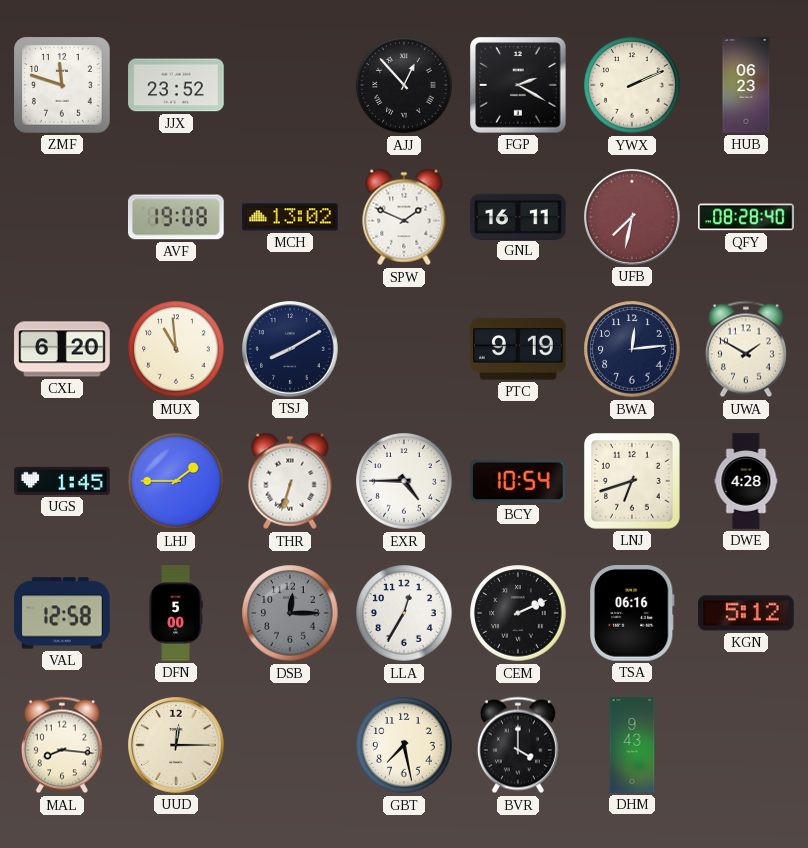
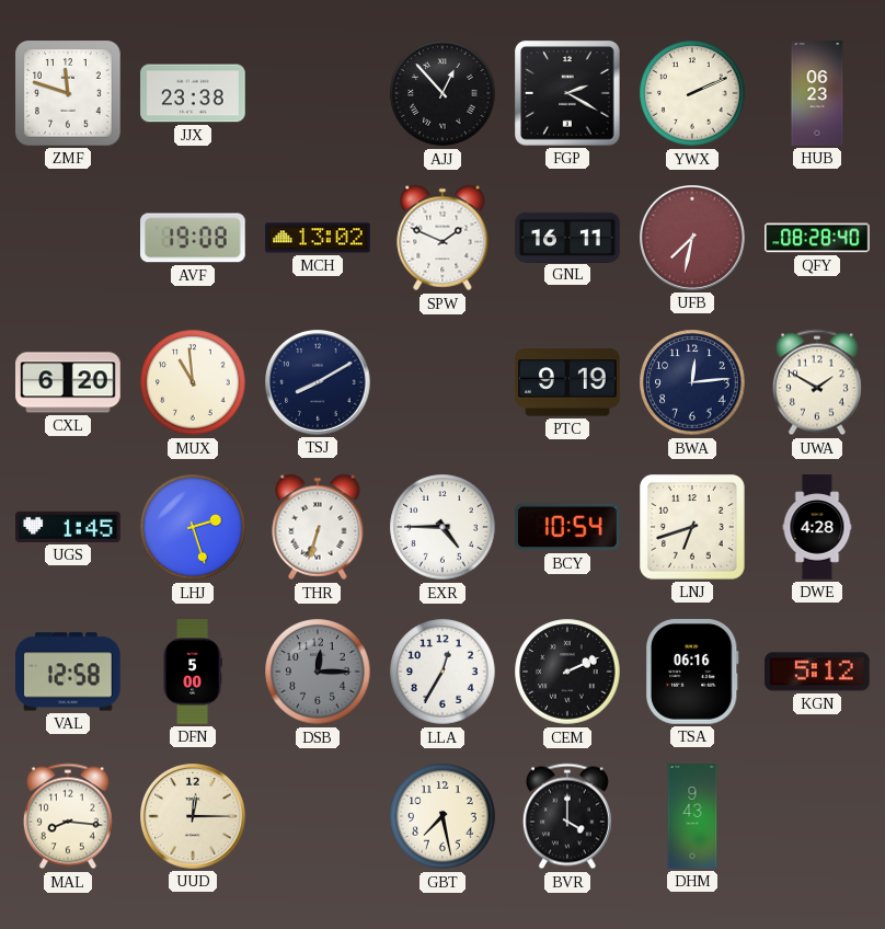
JJX: 23:52 -> 23:38
LHJ: 1:45 -> 2:27
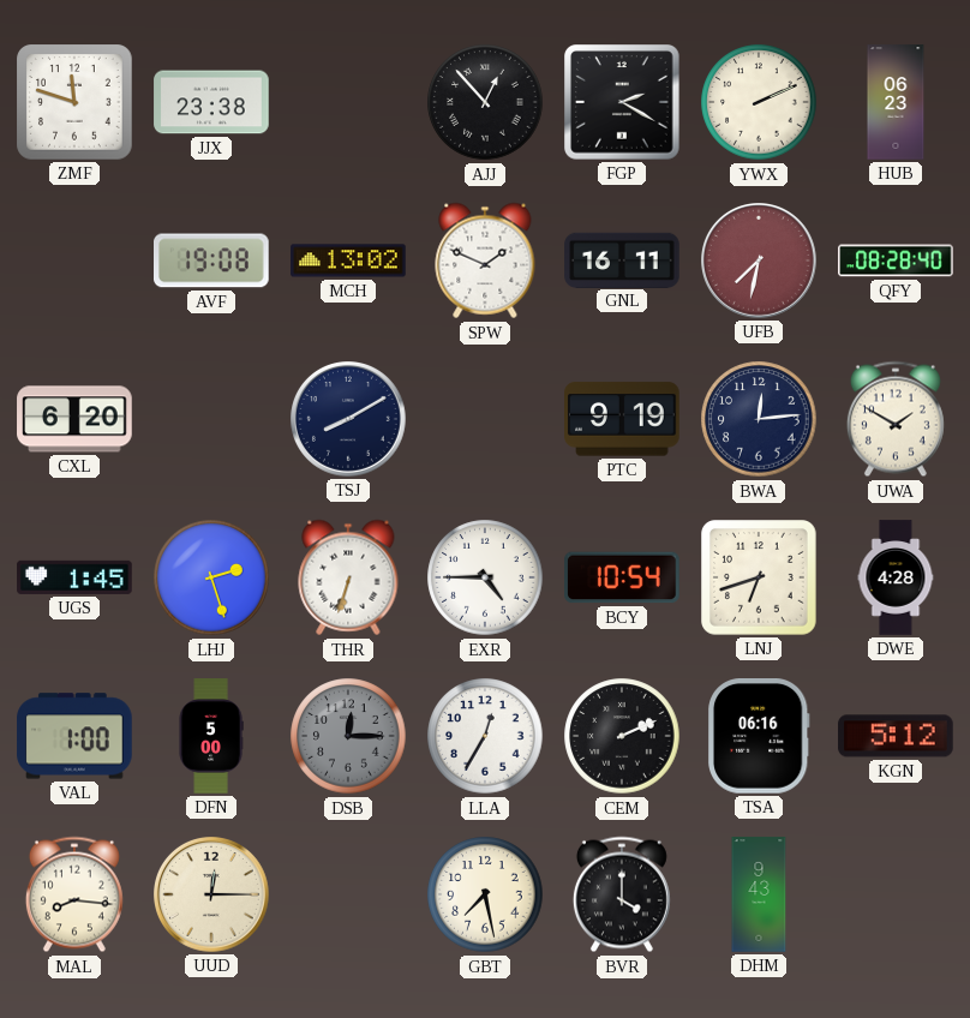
MUX: 10:59 -> none
VAL: 12:58 -> 1:00
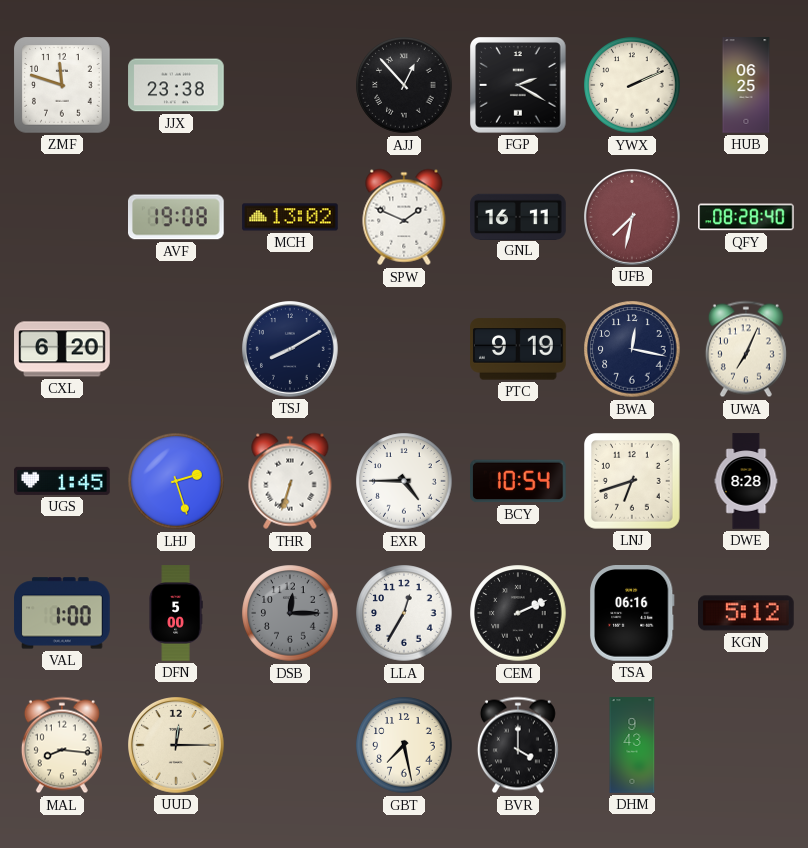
HUB: 06:23 -> 06:25
BWA: 12:14 -> 12:17
UWA: 1:50 -> 7:04
DWE: 4:28 -> 8:28
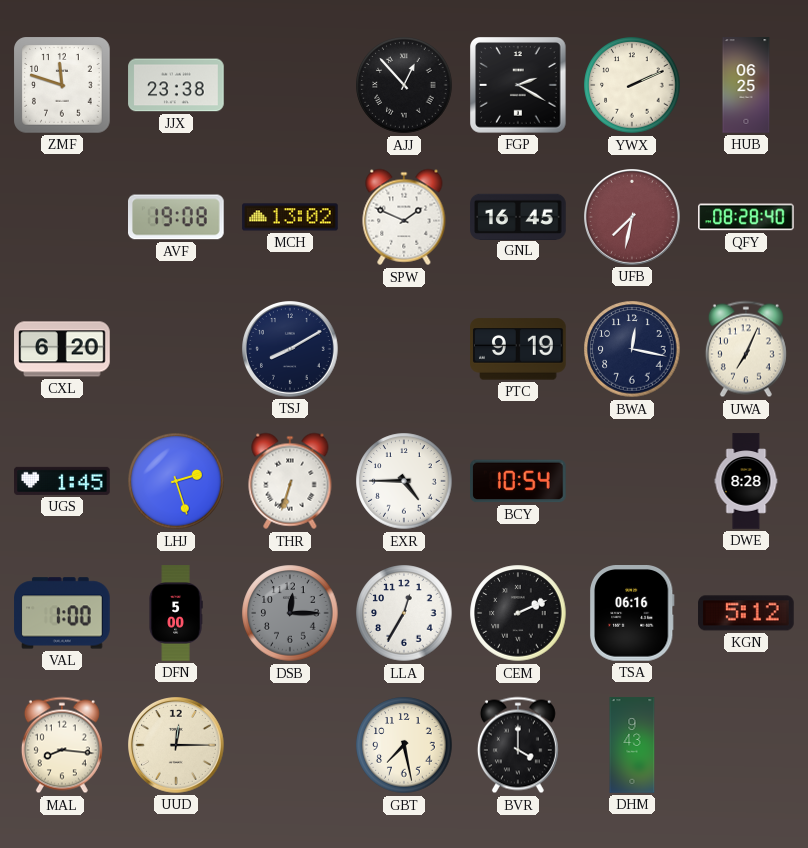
GNL: 16:11 -> 16:45
LNJ: 6:42 -> none
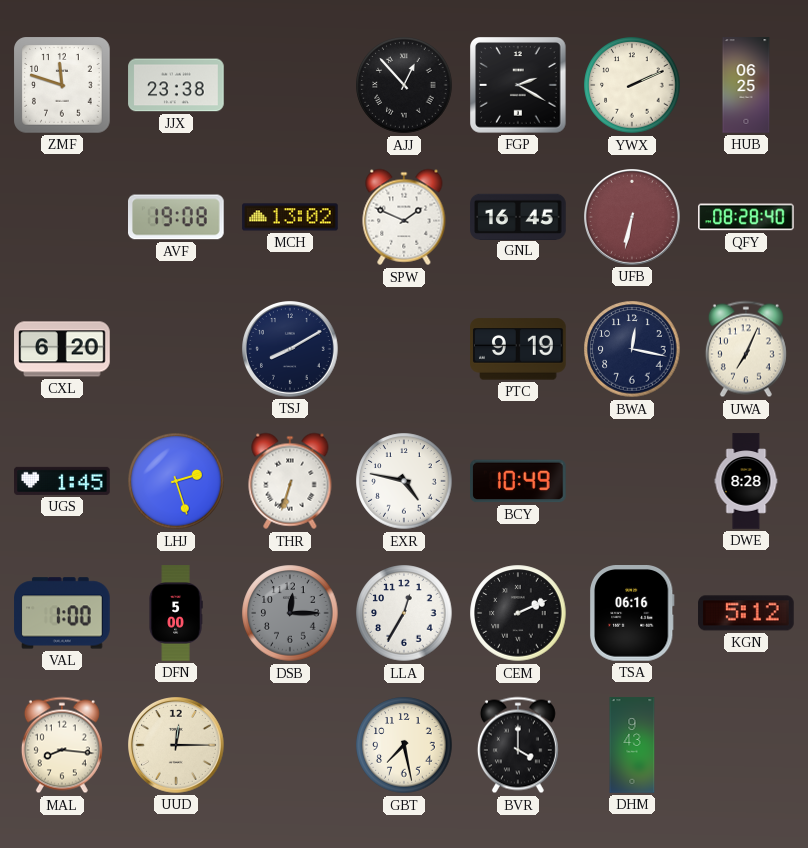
UFB: 7:32 -> 6:32
EXR: 4:45 -> 4:47
BCY: 10:54 -> 10:49
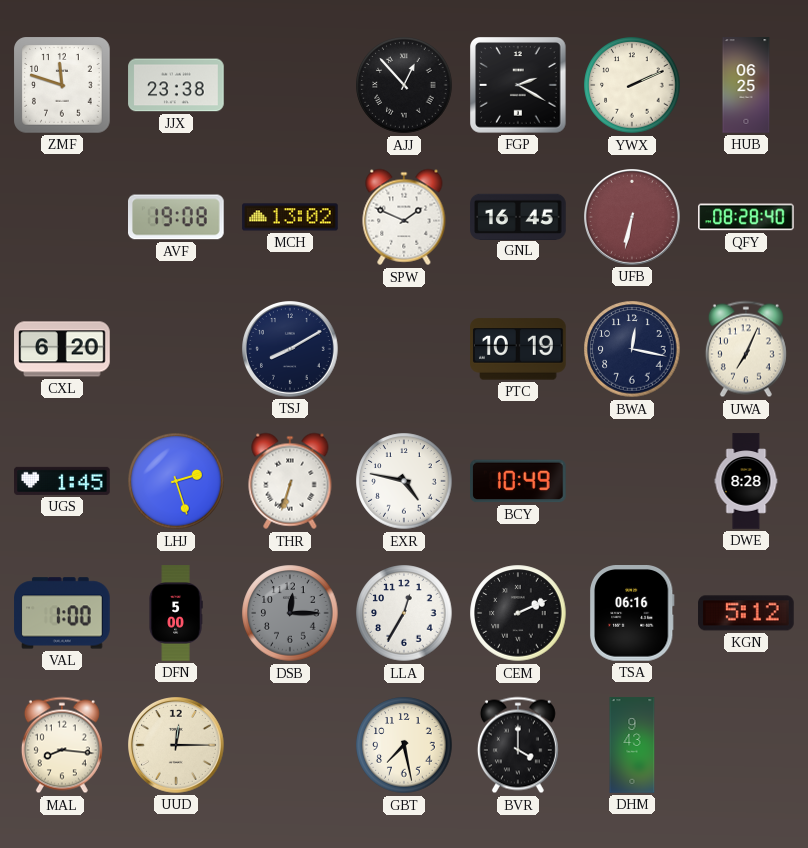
PTC: 9:19 -> 10:19
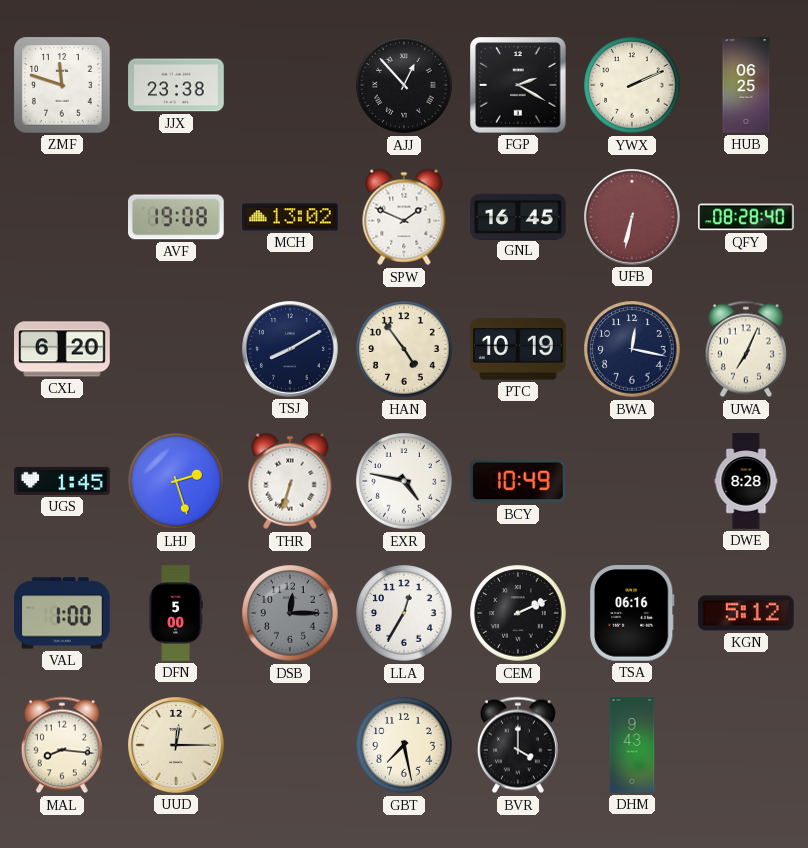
HAN: none -> 4:54
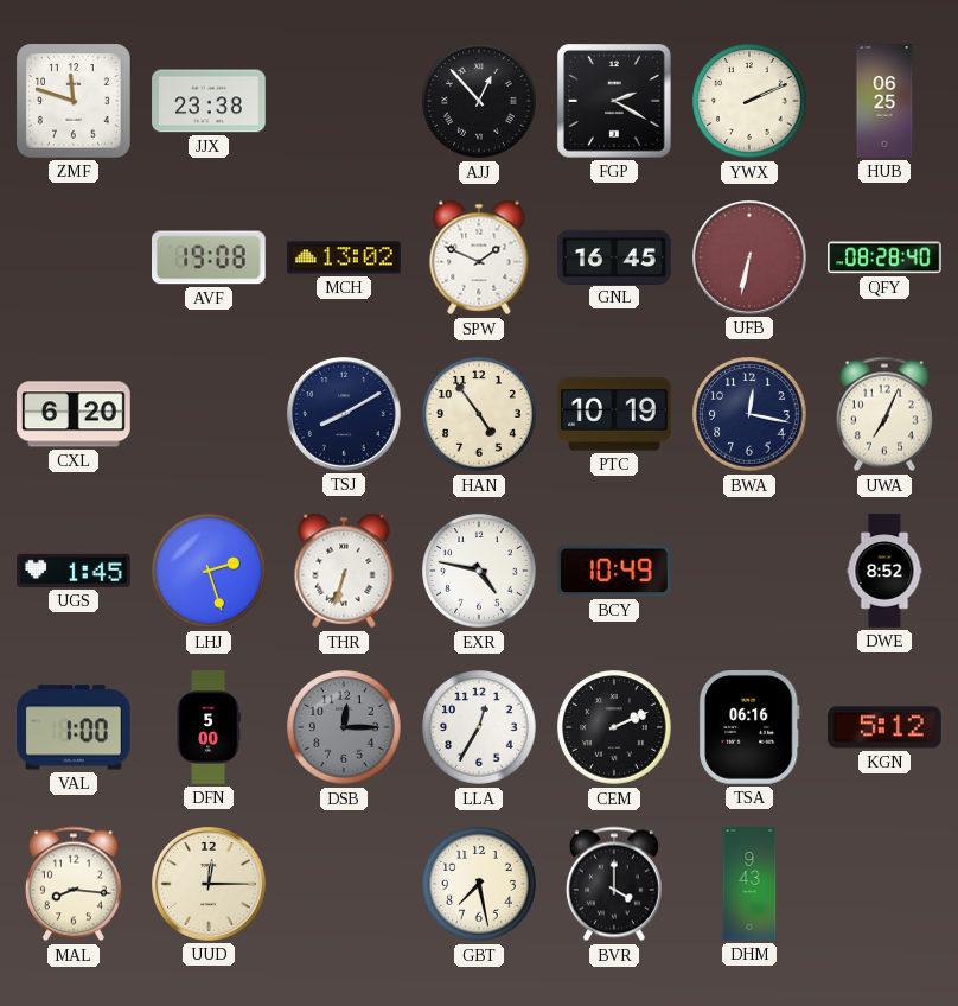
DWE: 8:28 -> 8:52
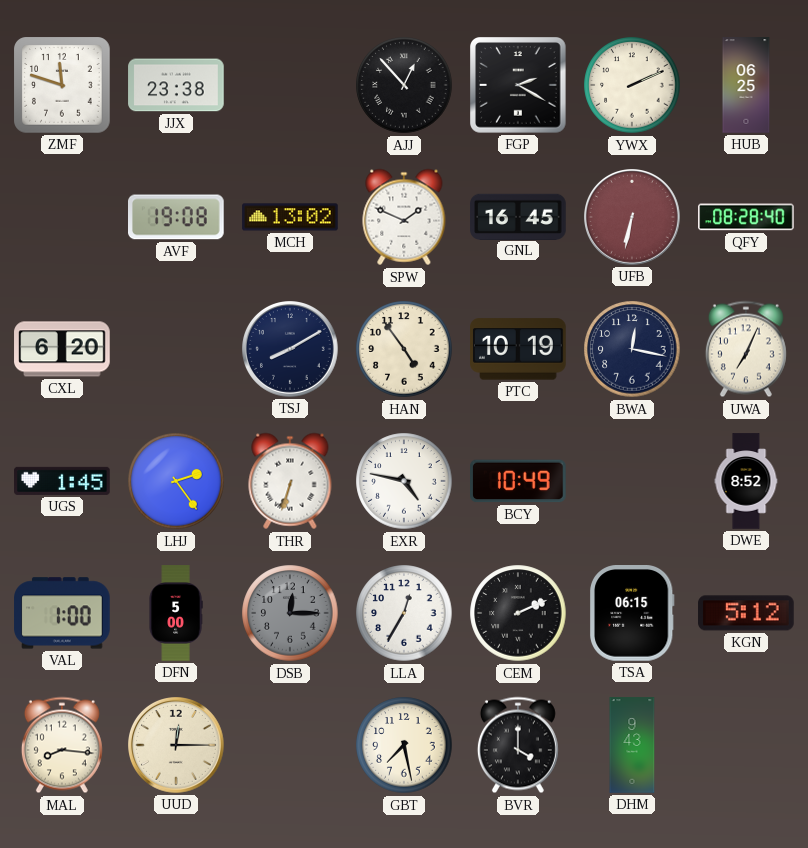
LHJ: 2:27 -> 2:24
TSA: 06:16 -> 06:15
